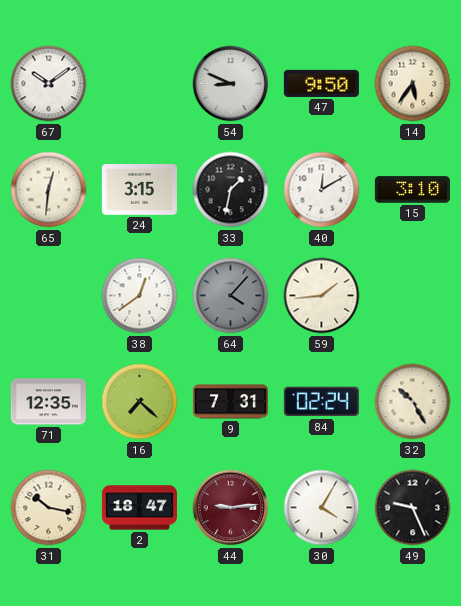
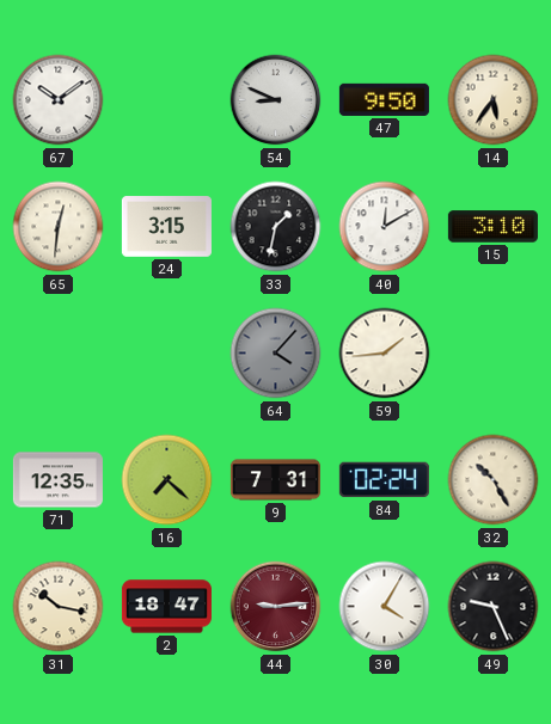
38: 12:39 -> none
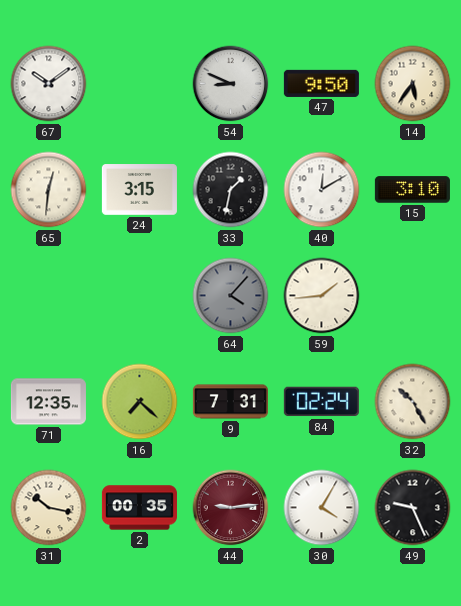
2: 18:47 -> 00:35
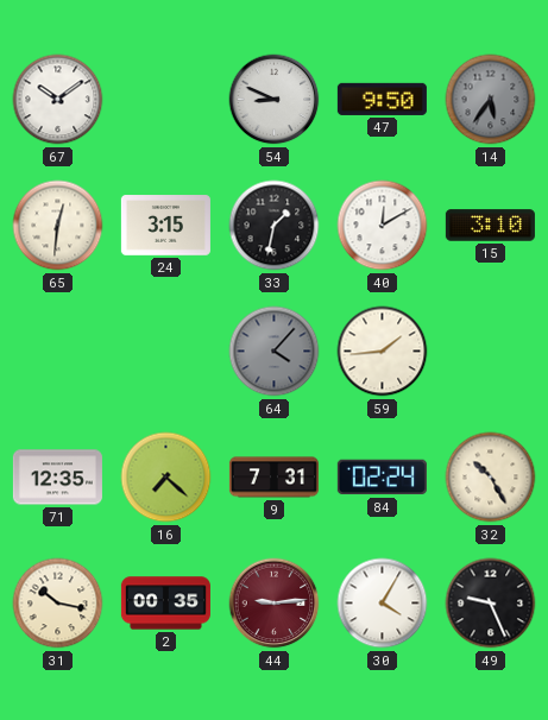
14 dial: cream -> grey
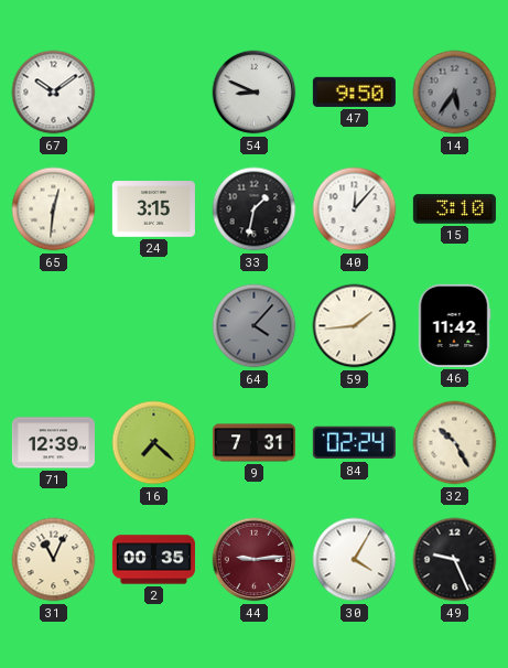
40: 12:10 -> 12:07
46: none -> 11:42
71: 12:35 -> 12:39
31: 10:17 -> 11:04
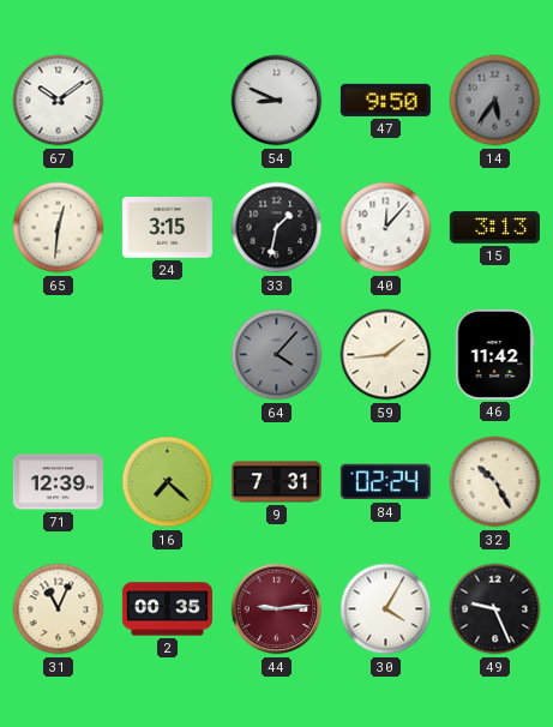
15: 3:10 -> 3:13
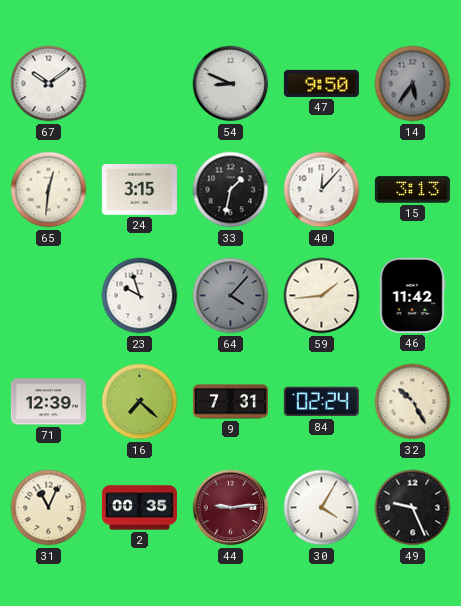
23: none -> 9:57
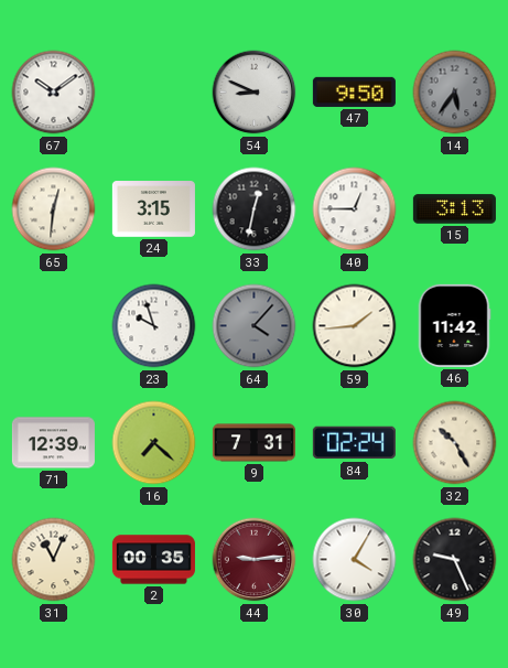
33: 1:32 -> 12:32
40: 12:07 -> 12:45
